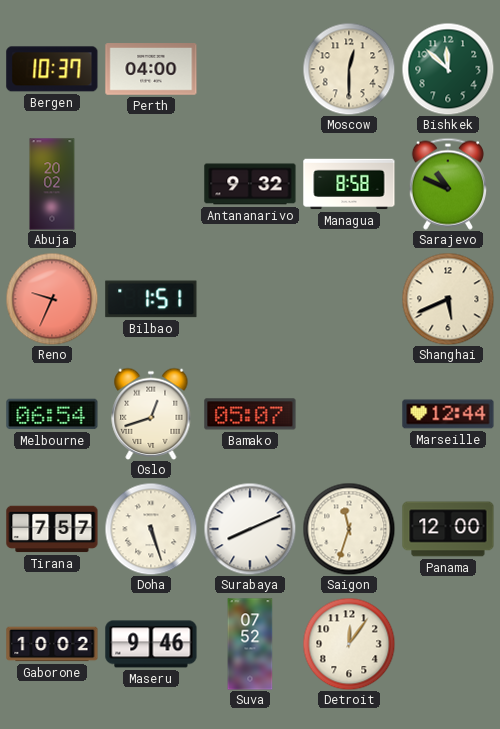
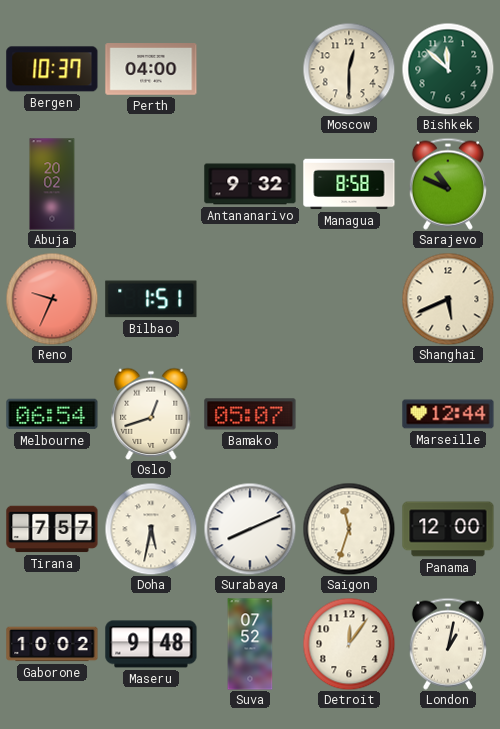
Doha: 5:27 -> 5:32
Maseru: 9:46 -> 9:48
London: none -> 1:02
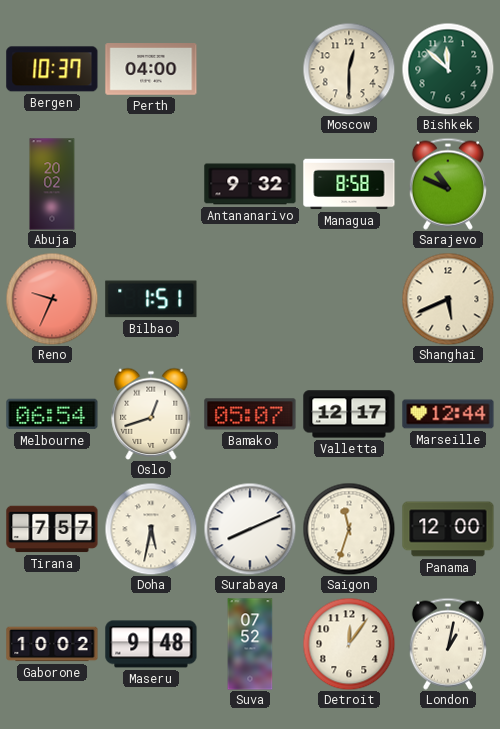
Valletta: none -> 12:17
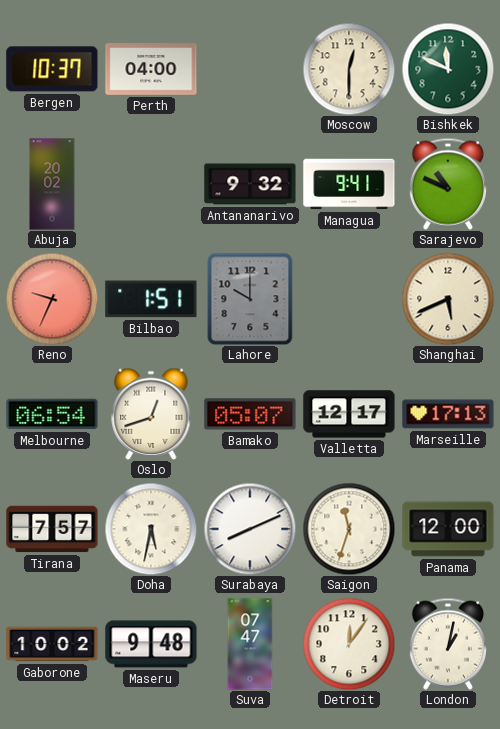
Bishkek: 11:52 -> 11:49
Managua: 8:58 -> 9:41
Lahore: none -> 10:00
Marseille: 12:44 -> 17:13
Suva: 07:52 -> 07:47
